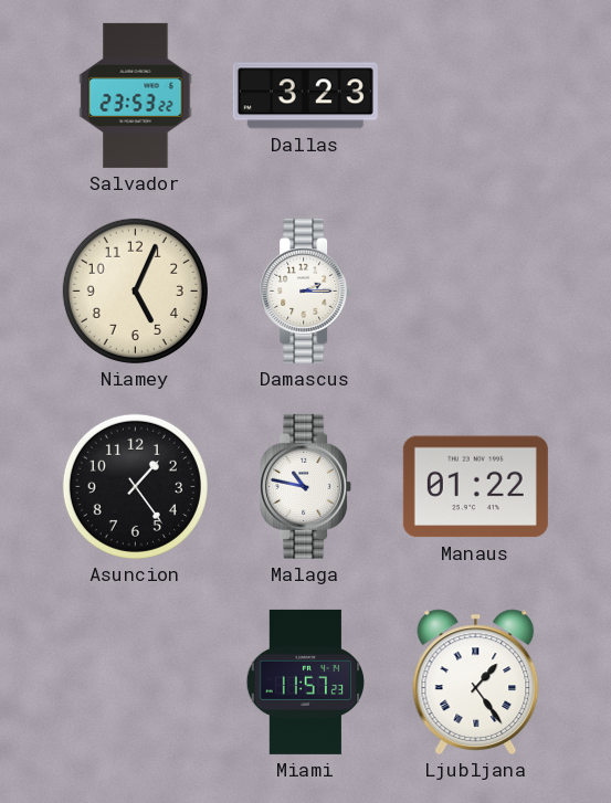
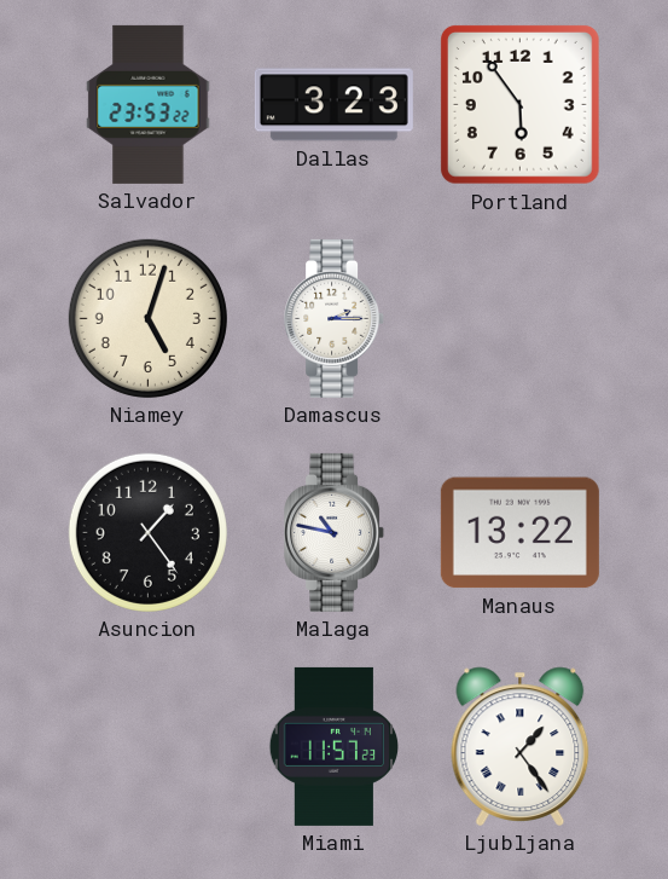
Portland: none -> 5:54
Niamey: 5:04 -> 5:03
Manaus: 01:22 -> 13:22
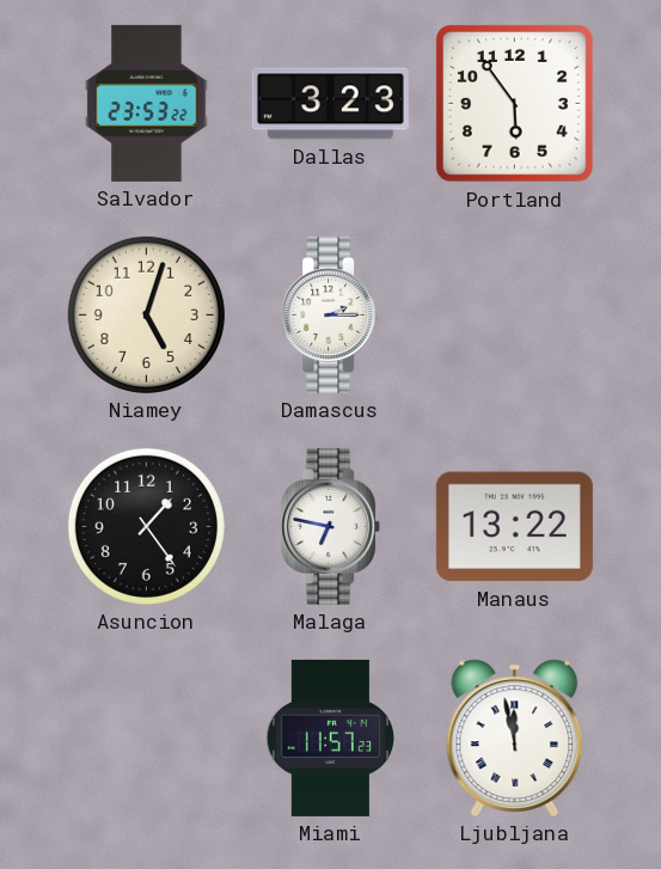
Malaga: 10:47 -> 6:47
Ljubljana: 1:24 -> 11:58
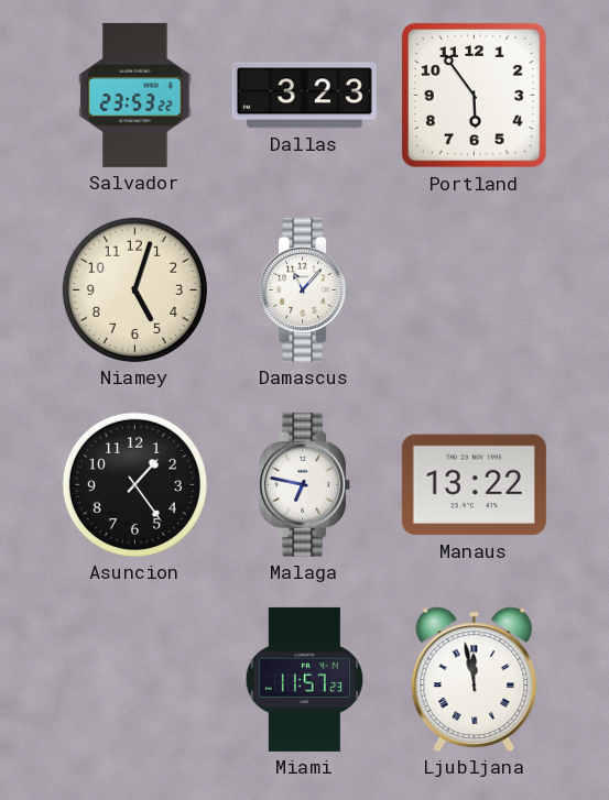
Damascus: 2:15 -> 11:07
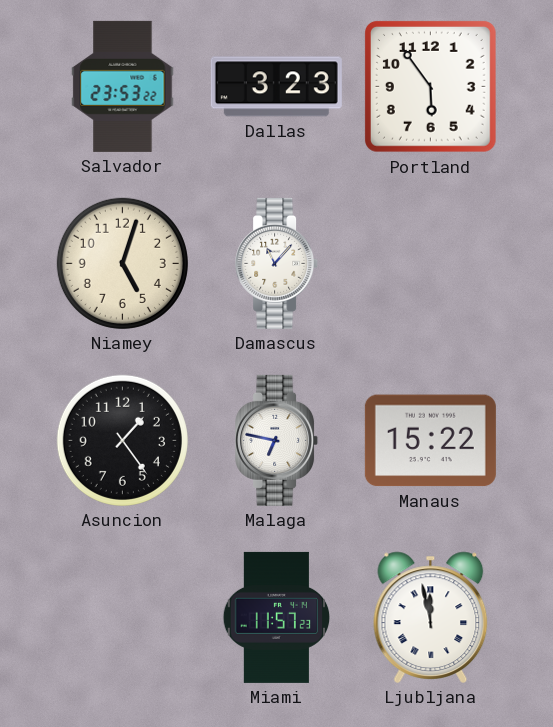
Manaus: 13:22 -> 15:22
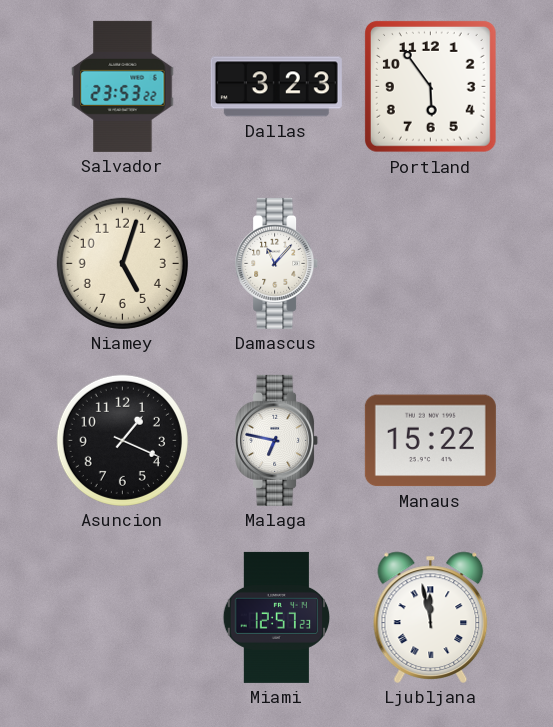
Asuncion: 1:24 -> 1:19
Miami: 11:57 -> 12:57
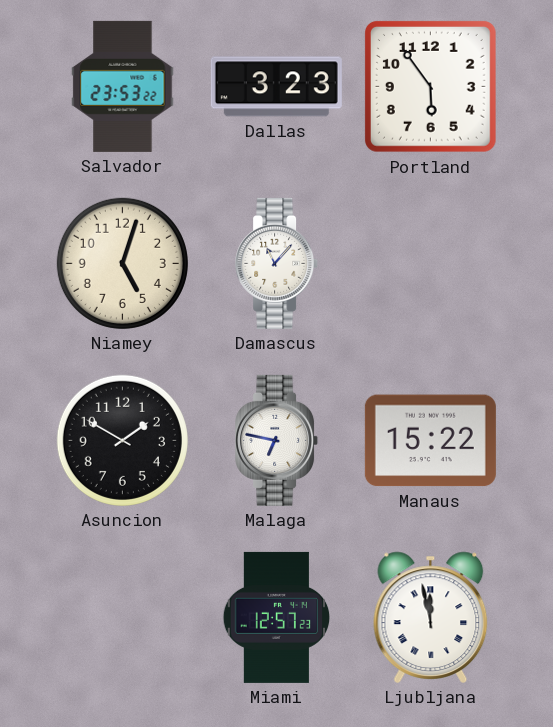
Asuncion: 1:19 -> 1:50
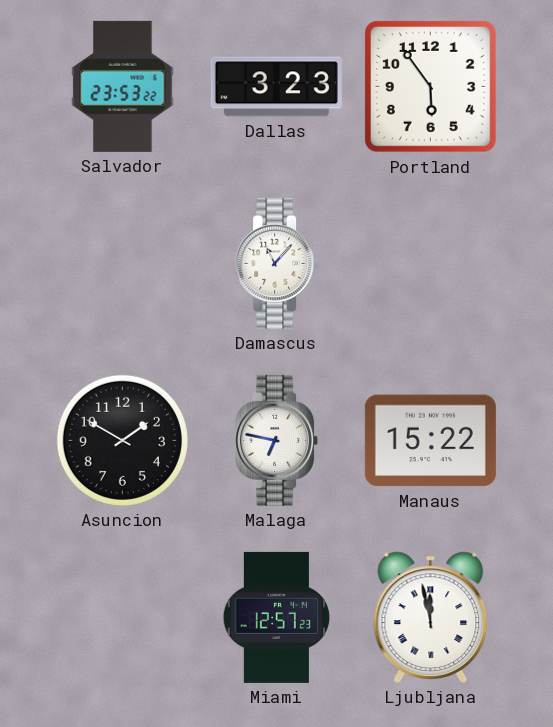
Niamey: 5:03 -> none
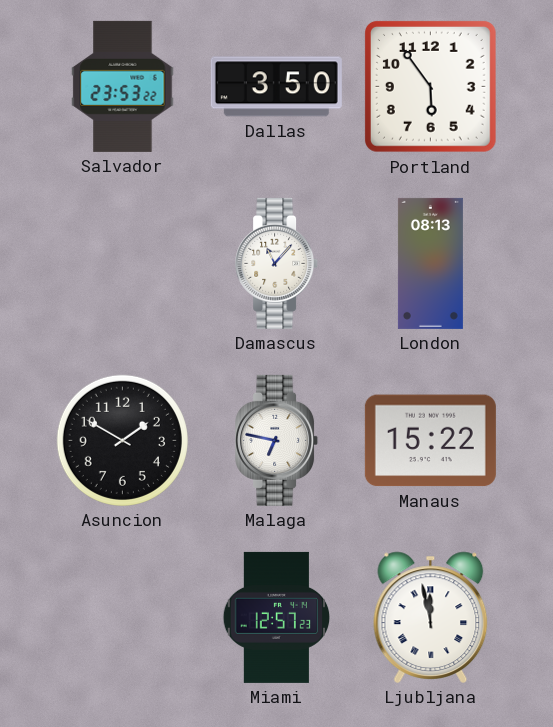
Dallas: 3:23 -> 3:50
London: none -> 08:13
